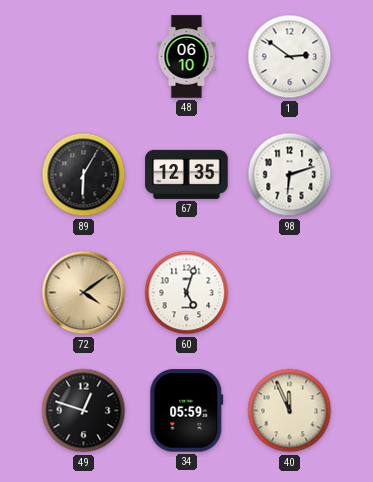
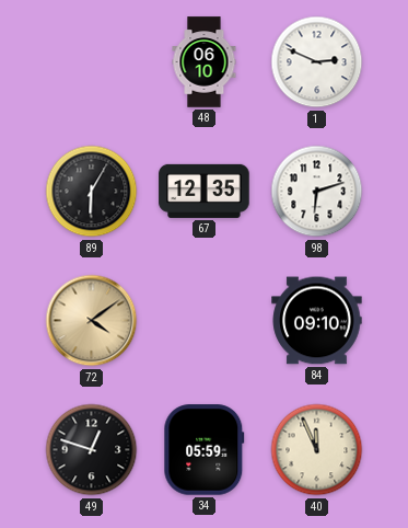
1: 2:51 -> 2:49
60: 5:03 -> none
84: none -> 09:10
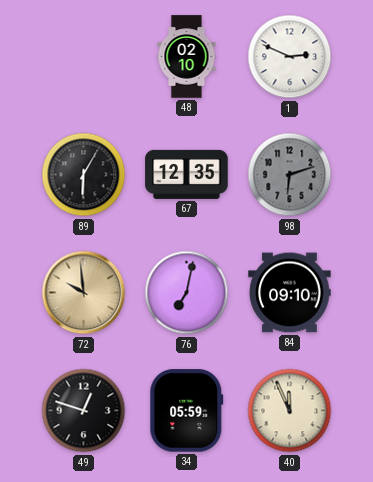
48: 06:10 -> 02:10
98 dial: white -> grey
72: 4:09 -> 9:59
76: none -> 7:02
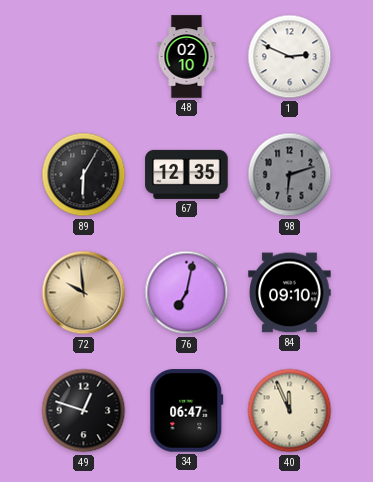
34: 05:59 -> 06:47
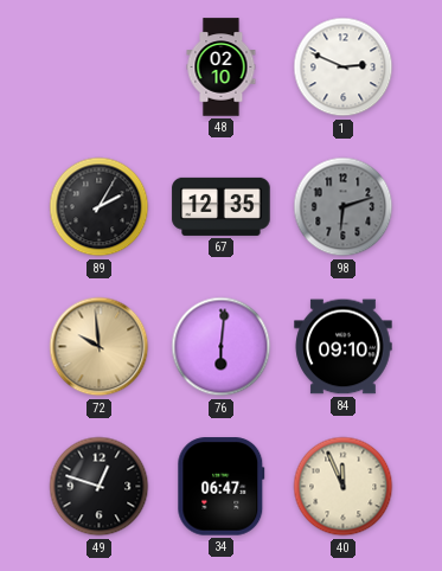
89: 6:05 -> 2:05
76: 7:02 -> 6:01
